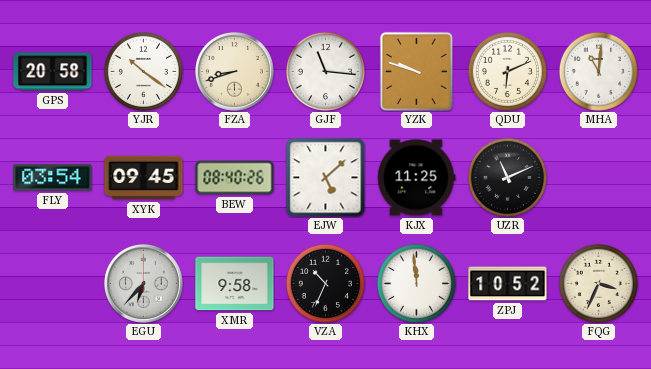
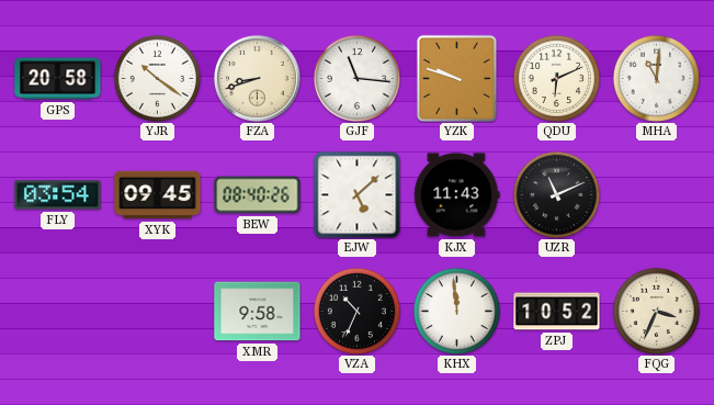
KJX: 11:25 -> 11:43
EGU: 6:37 -> none
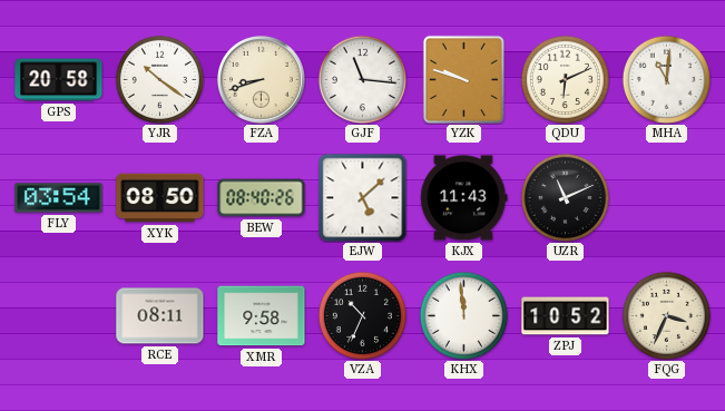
XYK: 09:45 -> 08:50
RCE: none -> 08:11
